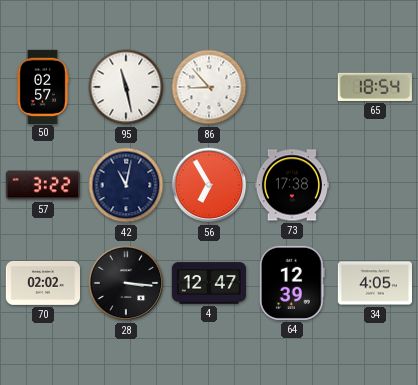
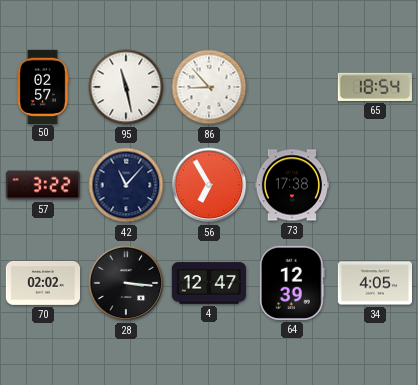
42: 11:02 -> 11:07
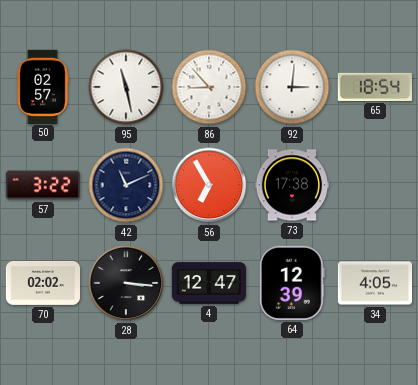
92: none -> 3:01
42: 11:07 -> 11:11
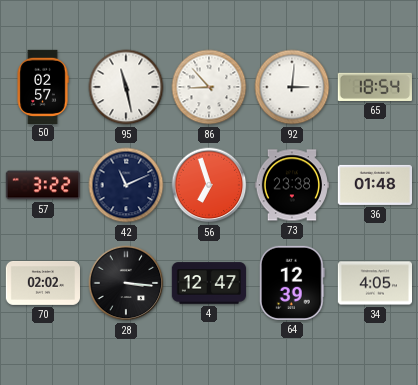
56: 6:55 -> 6:57
73: 17:38 -> 23:38
36: none -> 01:48
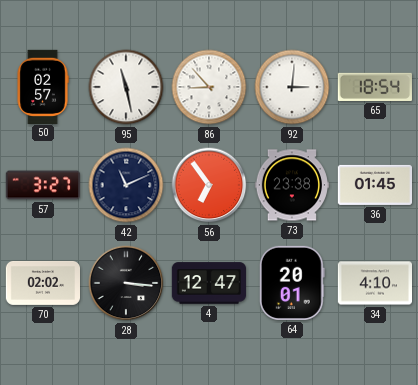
57: 3:22 -> 3:27
56: 6:57 -> 6:54
36: 01:48 -> 01:45
64: 12:39 -> 20:01
34: 4:05 -> 4:10
